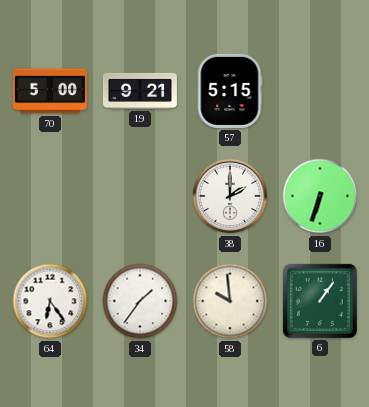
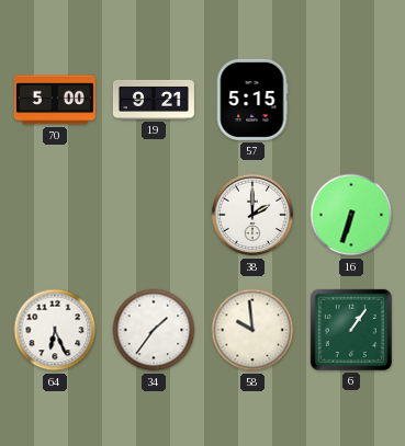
64: 6:24 -> 6:26
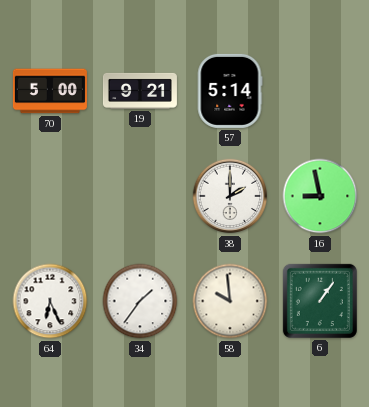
57: 5:15 -> 5:14
16: 6:33 -> 8:58
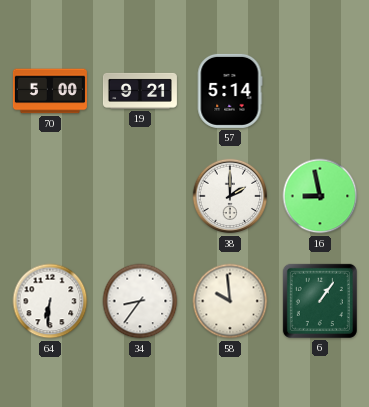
64: 6:26 -> 6:31
34: 1:36 -> 8:36
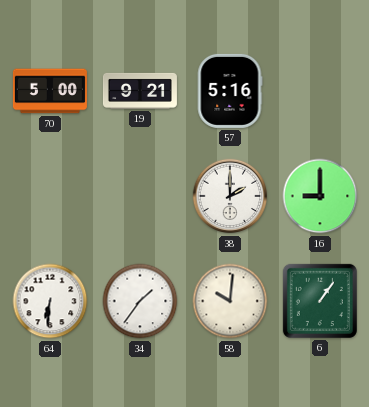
57: 5:14 -> 5:16
16: 8:58 -> 9:00
34: 8:36 -> 1:36
58: 9:59 -> 10:01
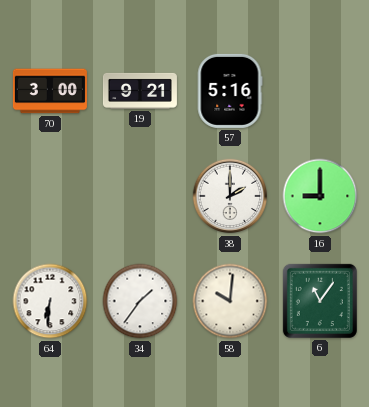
70: 5:00 -> 3:00
6: 1:06 -> 11:06
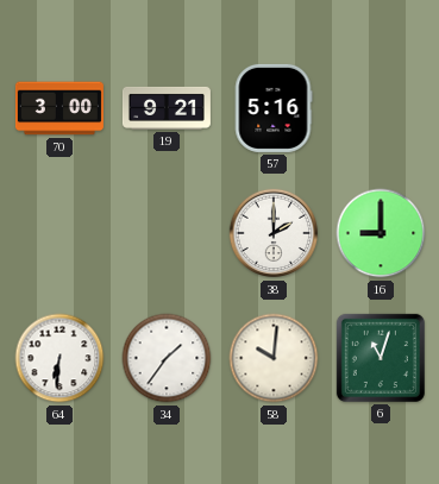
6: 11:06 -> 11:03
